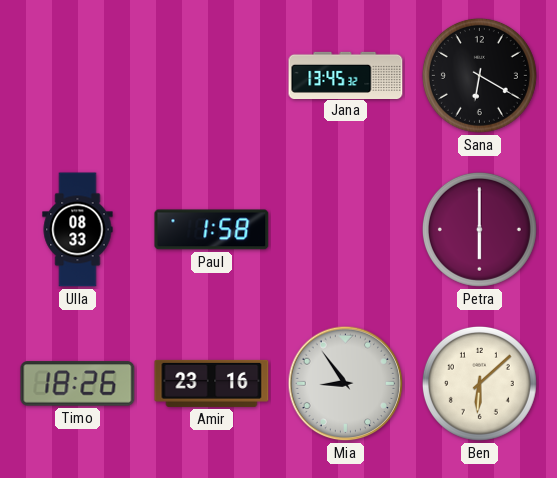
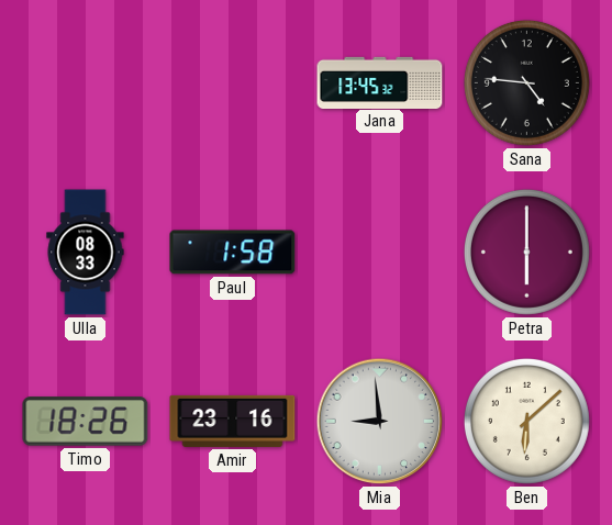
Sana: 6:20 -> 4:46
Mia: 8:54 -> 8:59
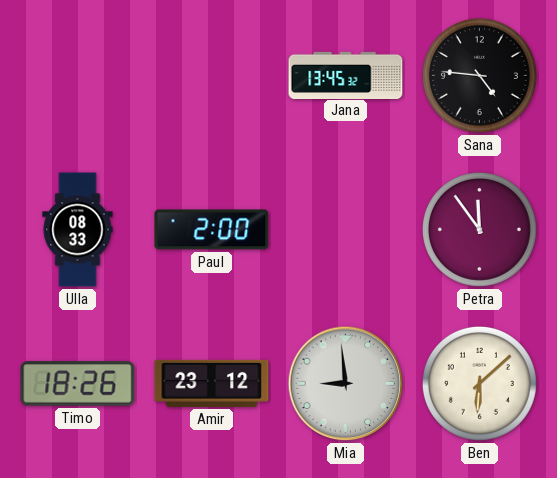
Paul: 1:58 -> 2:00
Petra: 6:00 -> 11:54
Amir: 23:16 -> 23:12
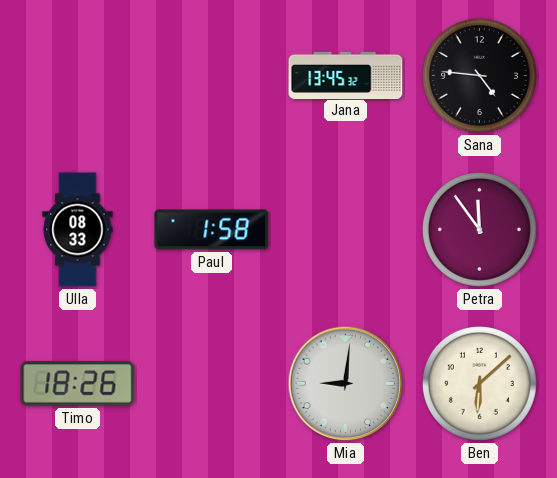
Paul: 2:00 -> 1:58
Amir: 23:12 -> none
Mia: 8:59 -> 9:01
